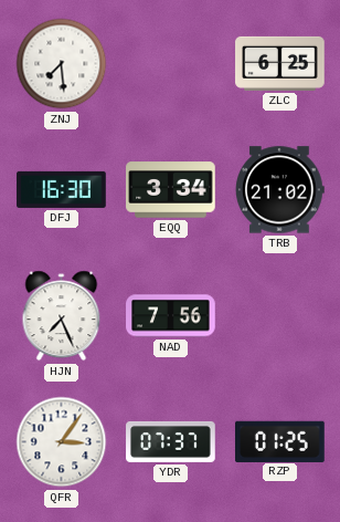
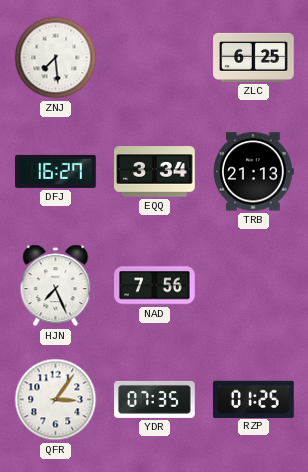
DFJ: 16:30 -> 16:27
TRB: 21:02 -> 21:13
YDR: 07:37 -> 07:35
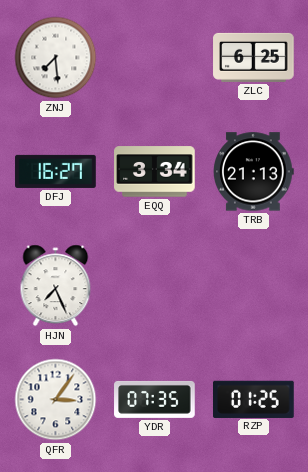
NAD: 7:56 -> none
